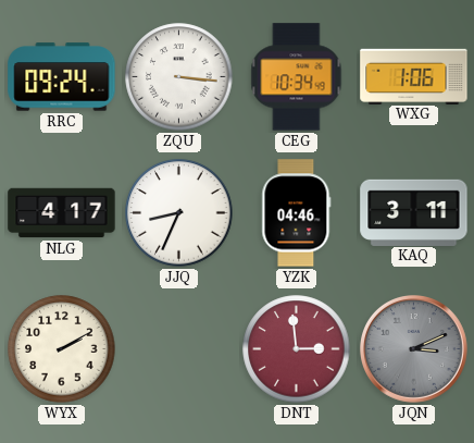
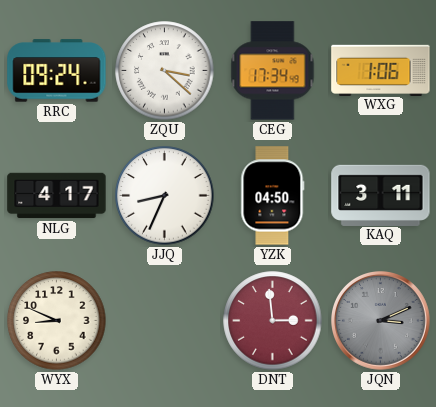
ZQU: 3:16 -> 3:22
CEG: 10:34 -> 17:34
YZK: 04:46 -> 04:50
WYX: 2:10 -> 8:49
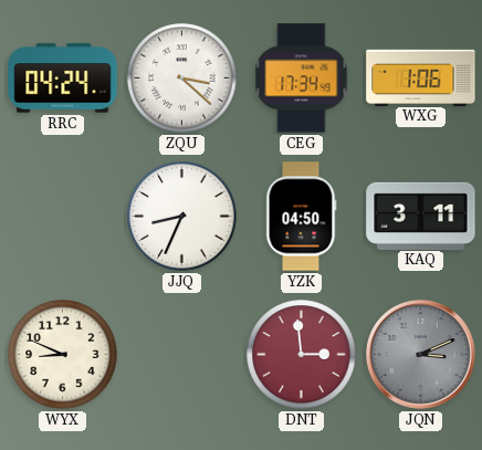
RRC: 09:24 -> 04:24
NLG: 4:17 -> none
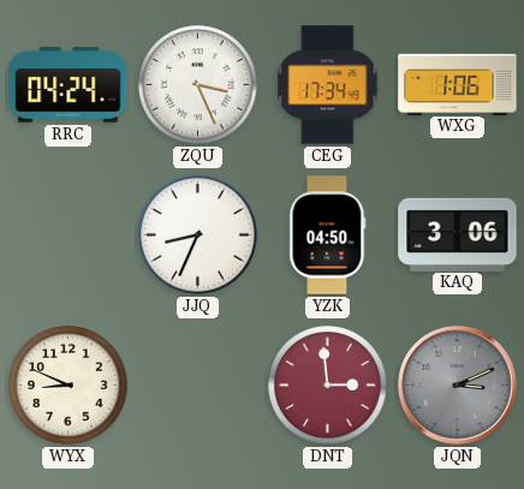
ZQU: 3:22 -> 3:26
KAQ: 3:11 -> 3:06
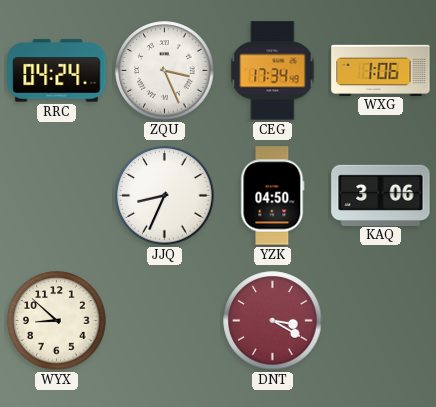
WYX: 8:49 -> 8:52
DNT: 2:59 -> 3:20
JQN: 3:11 -> none
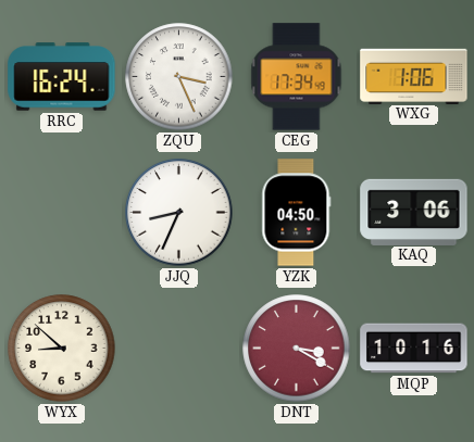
RRC: 04:24 -> 16:24
MQP: none -> 10:16
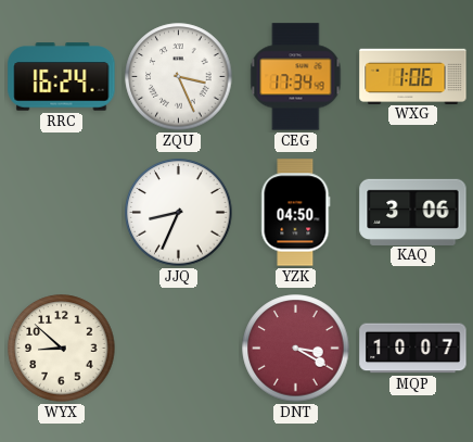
MQP: 10:16 -> 10:07
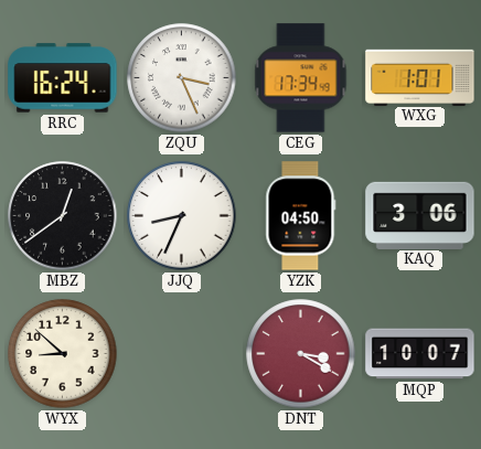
WXG: 1:06 -> 1:01
MBZ: none -> 12:39
